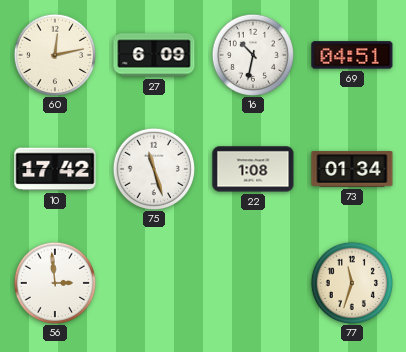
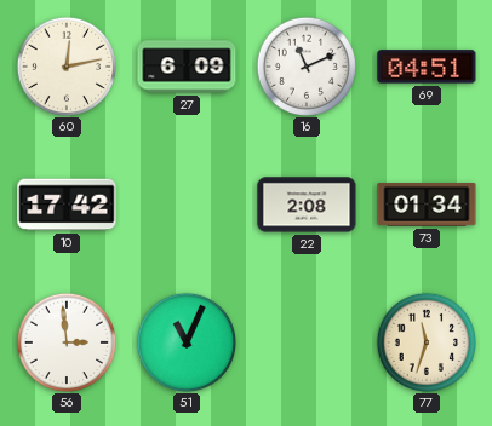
16: 10:32 -> 11:11
75: 11:27 -> none
22: 1:08 -> 2:08
51: none -> 11:04
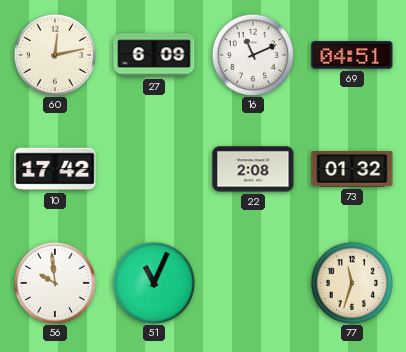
73: 01:34 -> 01:32
56: 2:59 -> 9:59
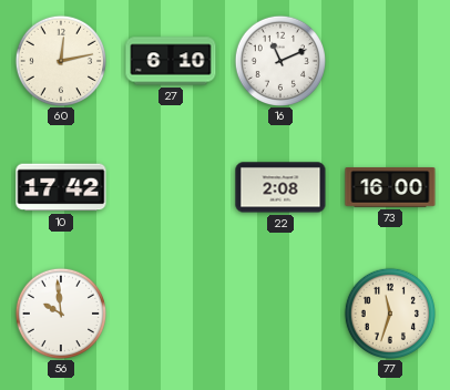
27: 6:09 -> 6:10
69: 04:51 -> none
73: 01:32 -> 16:00
51: 11:04 -> none
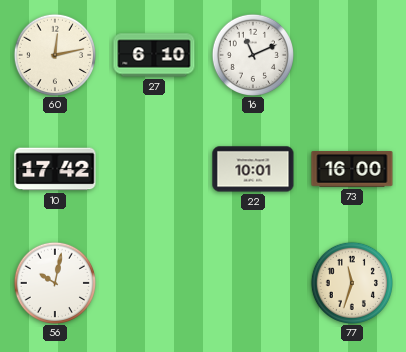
22: 2:08 -> 10:01
56: 9:59 -> 10:02
